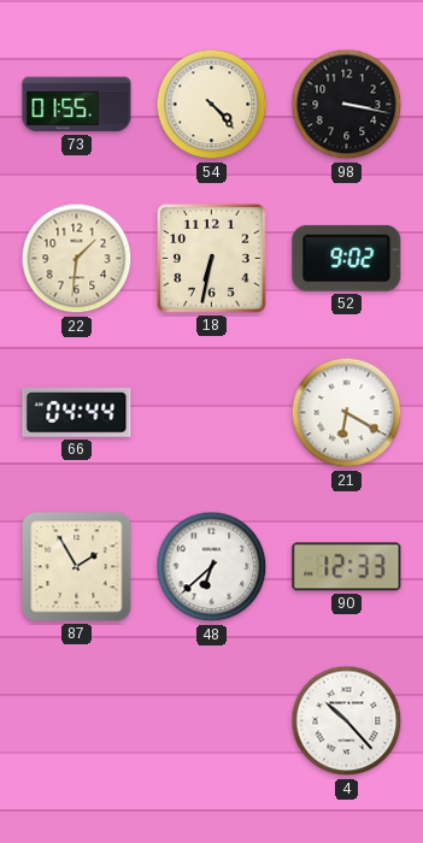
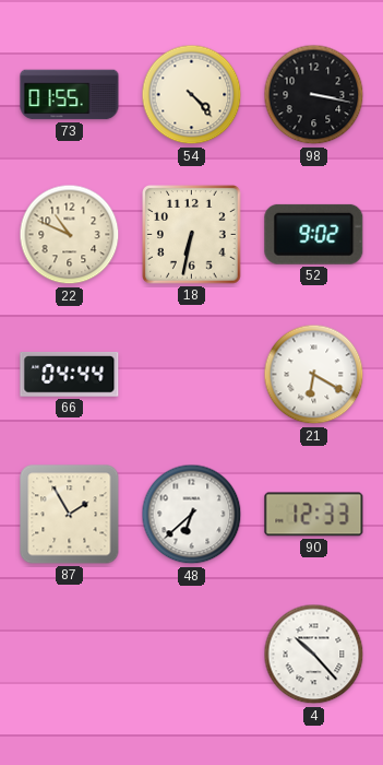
22: 1:31 -> 10:49
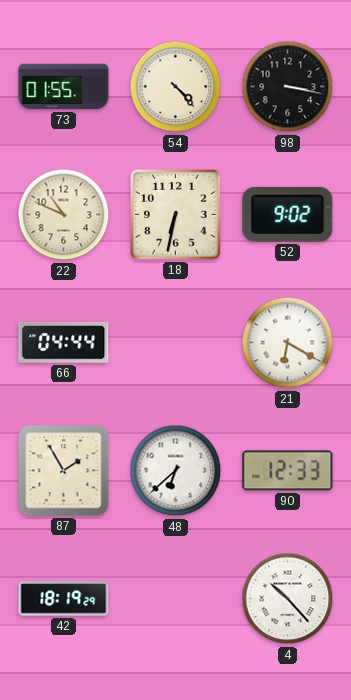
42: none -> 18:19
